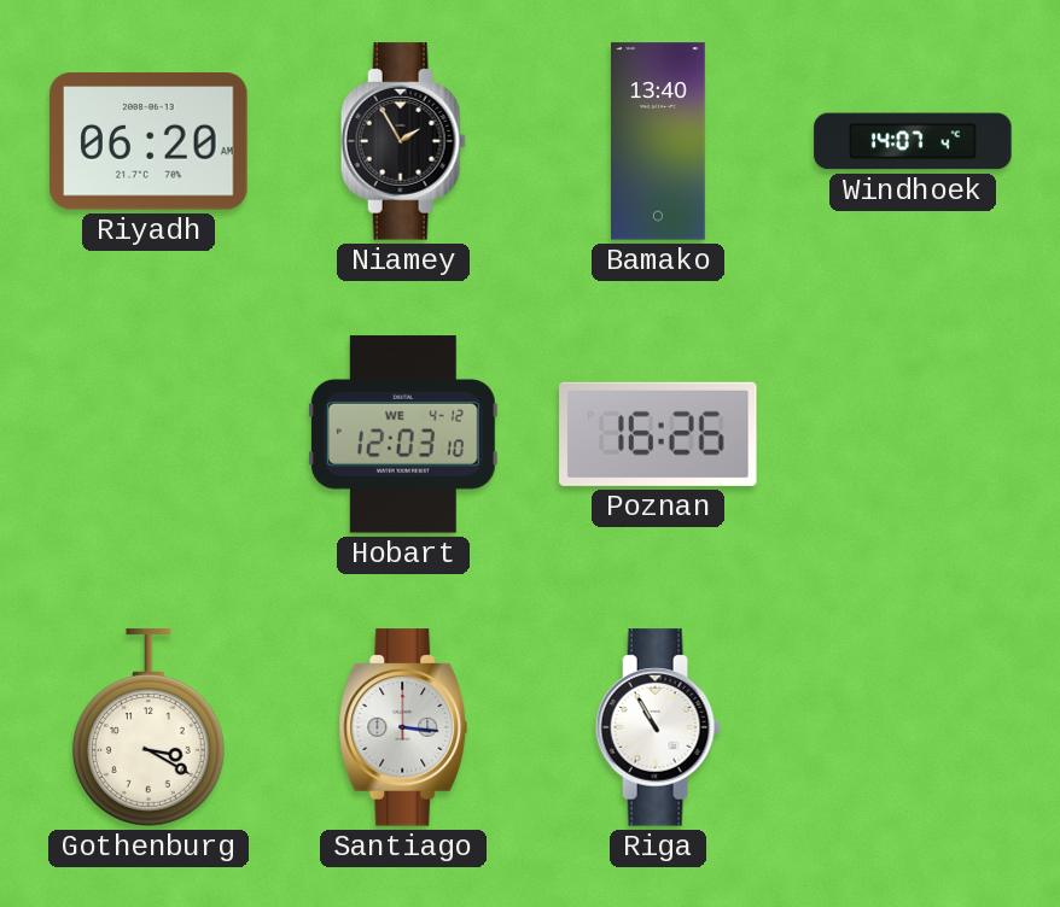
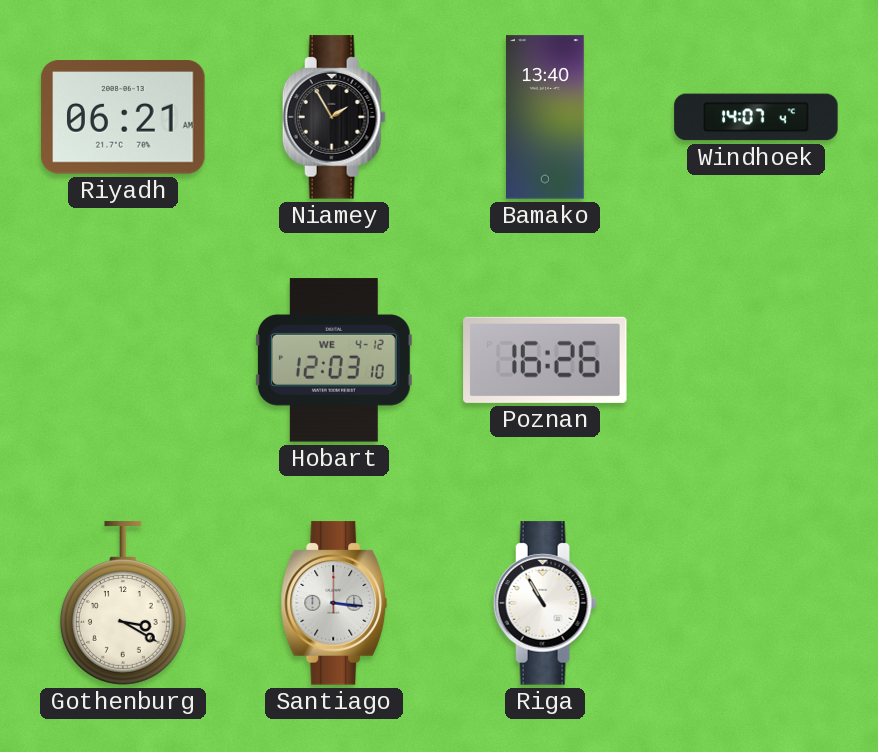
Riyadh: 06:20 -> 06:21
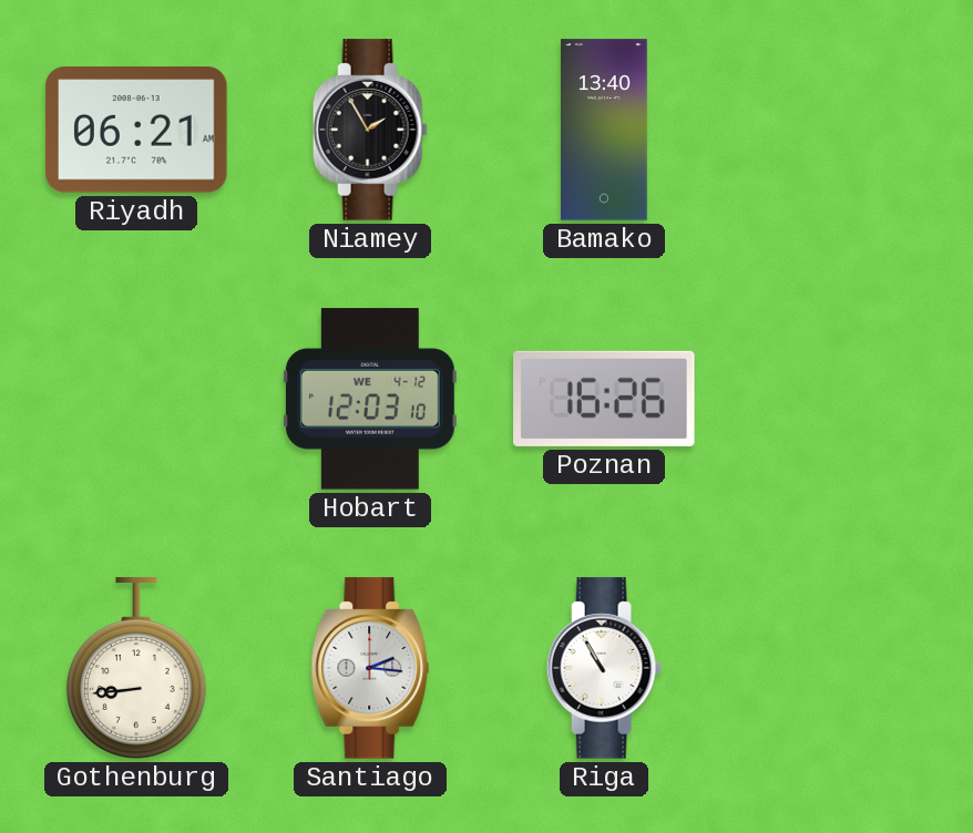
Windhoek: 14:07 -> none
Gothenburg: 3:20 -> 8:44
Santiago: 3:16 -> 2:16
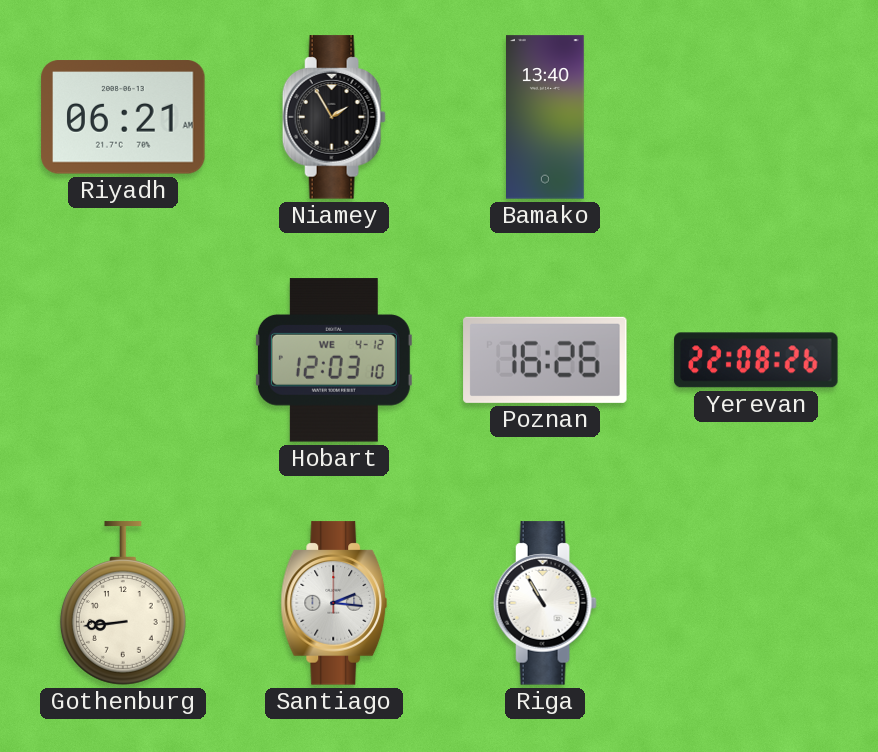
Yerevan: none -> 22:08
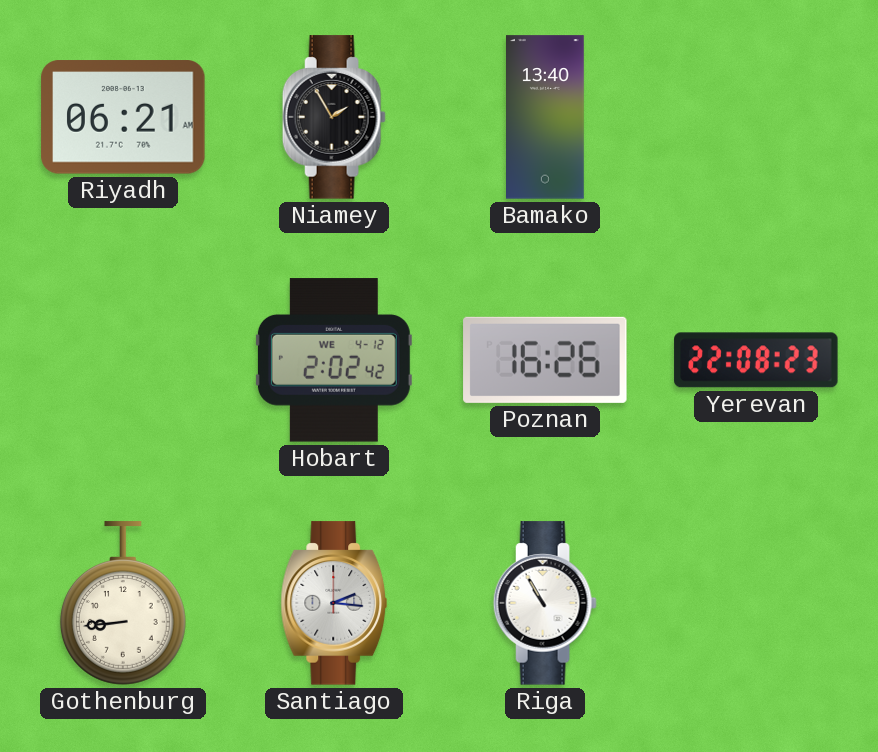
Hobart: 12:03 -> 2:02
Yerevan: 22:08:26 -> 22:08:23
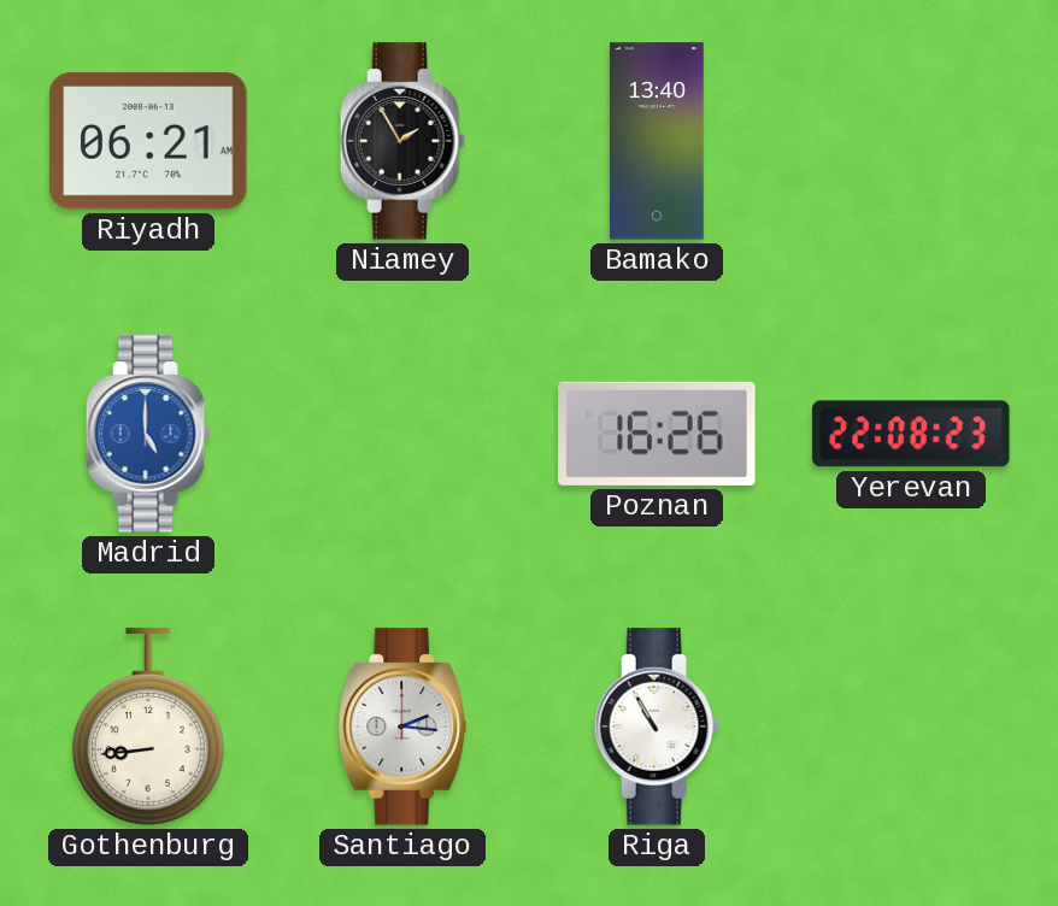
Madrid: none -> 5:00
Hobart: 2:02 -> none
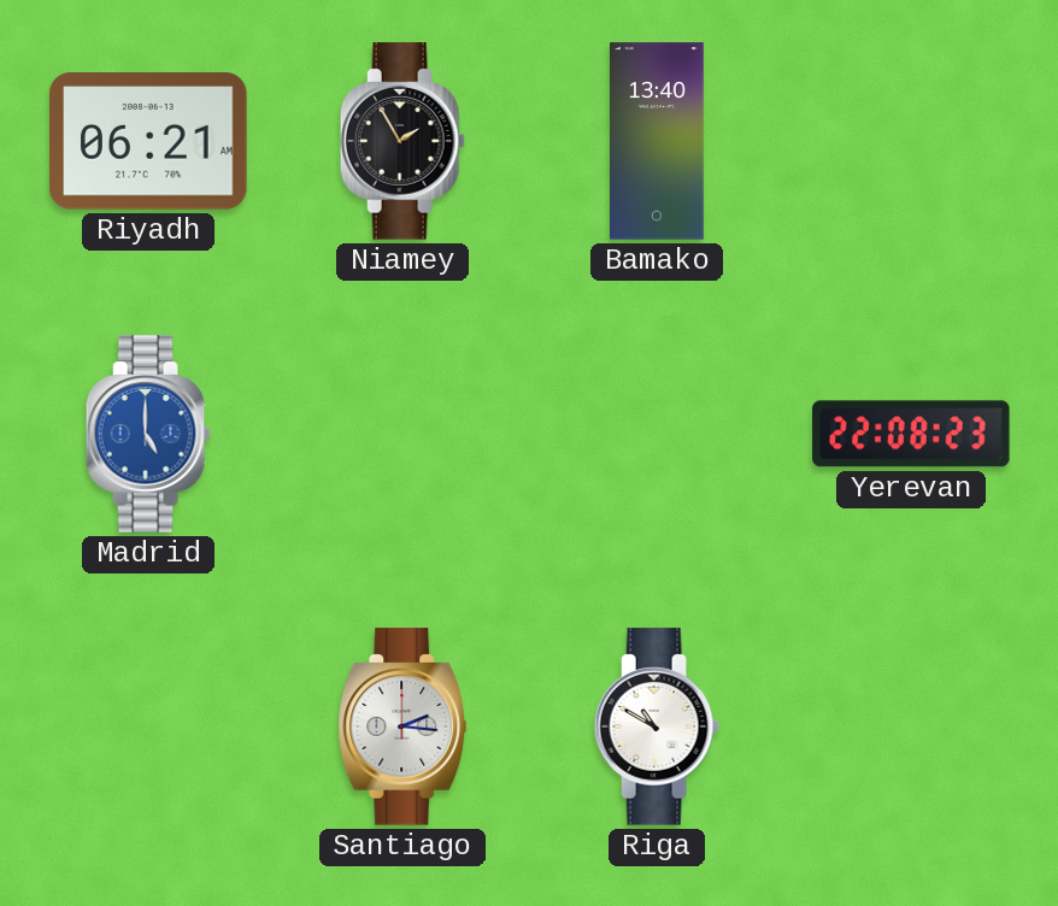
Poznan: 16:26 -> none
Gothenburg: 8:44 -> none
Riga: 10:55 -> 10:50
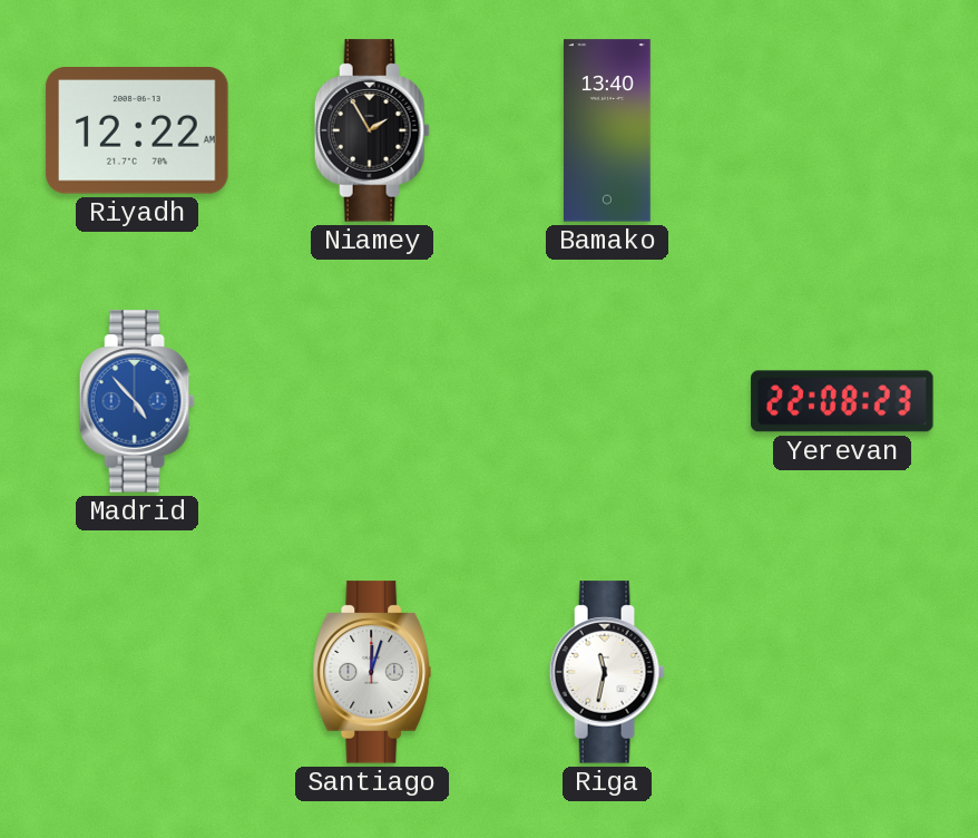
Riyadh: 06:21 -> 12:22
Madrid: 5:00 -> 4:53
Santiago: 2:16 -> 12:03
Riga: 10:50 -> 11:32
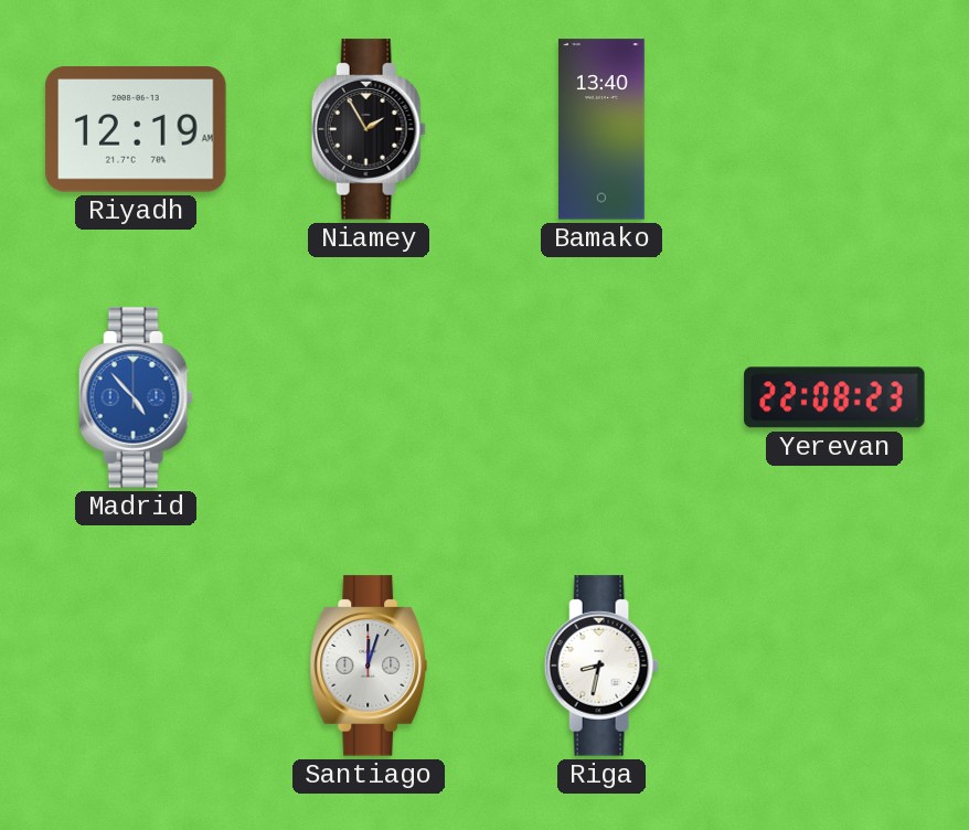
Riyadh: 12:22 -> 12:19
Riga: 11:32 -> 8:32
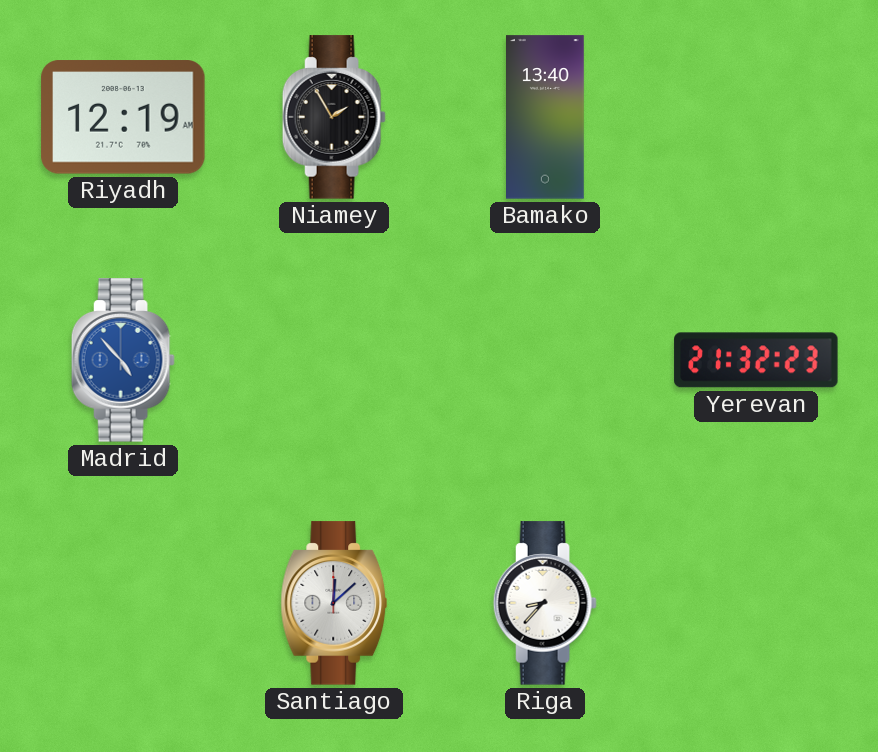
Yerevan: 22:08 -> 21:32
Santiago: 12:03 -> 12:08
Riga: 8:32 -> 8:37
